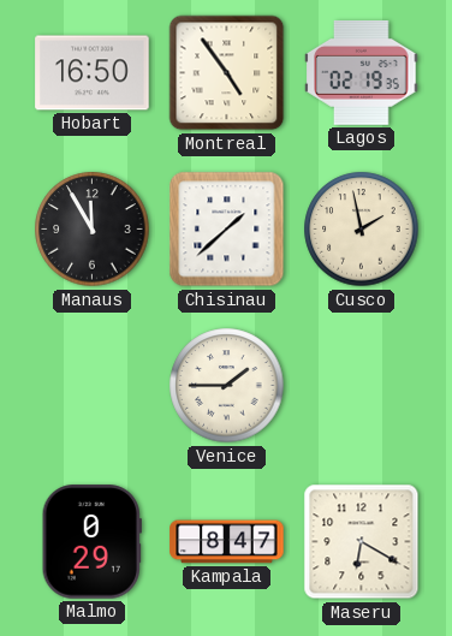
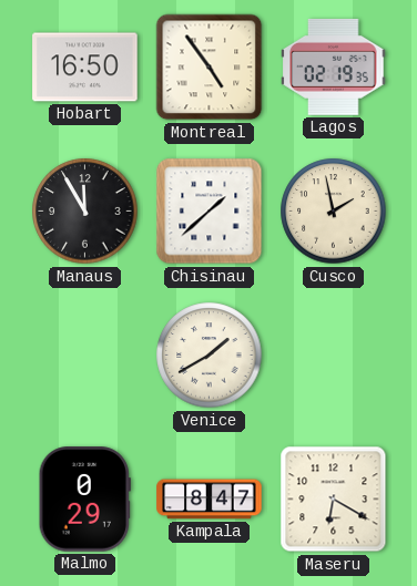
Venice: 1:45 -> 1:40
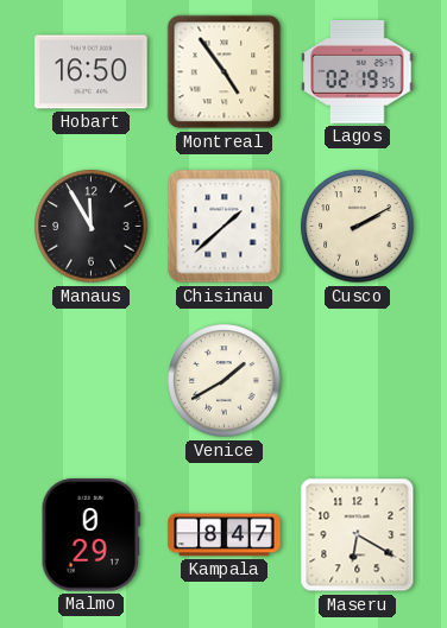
Cusco: 1:58 -> 2:10
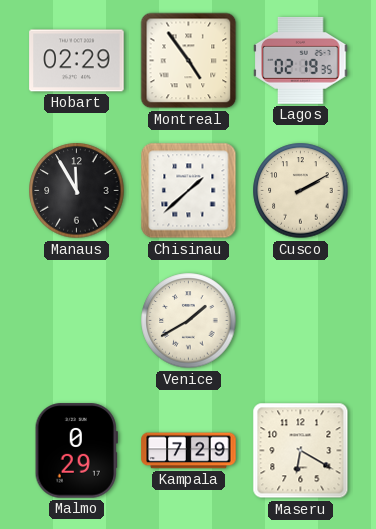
Hobart: 16:50 -> 02:29
Kampala: 8:47 -> 7:29
